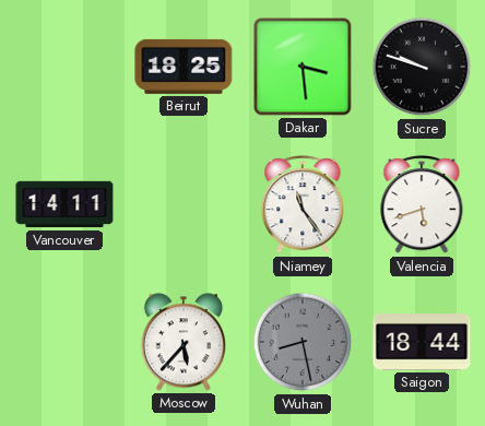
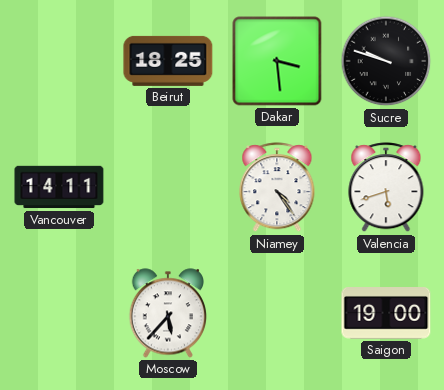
Niamey: 11:24 -> 4:24
Wuhan: 8:28 -> none
Saigon: 18:44 -> 19:00
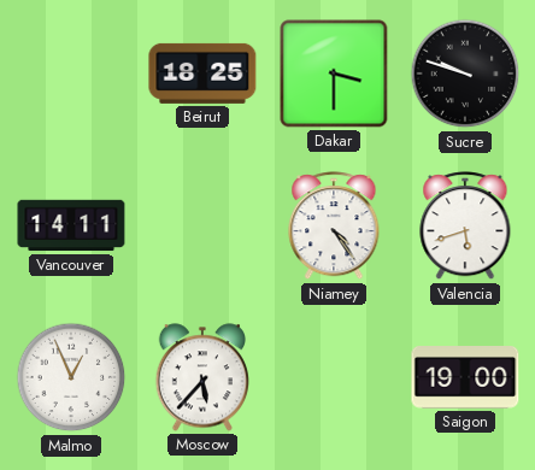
Dakar: 3:29 -> 3:30
Malmo: none -> 12:56
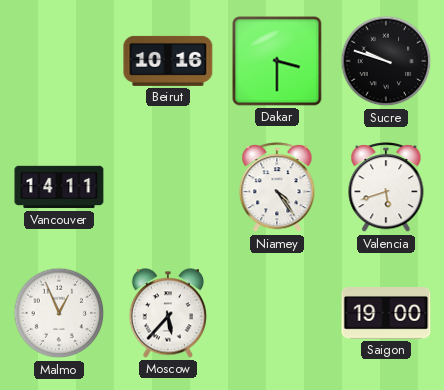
Beirut: 18:25 -> 10:16
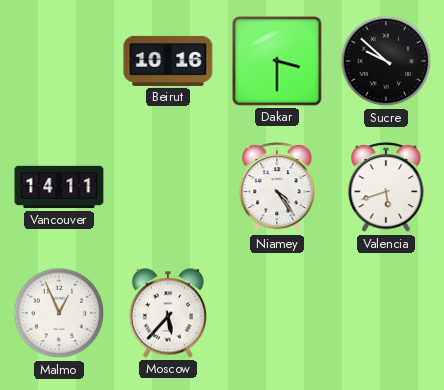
Sucre: 9:48 -> 9:52
Saigon: 19:00 -> none
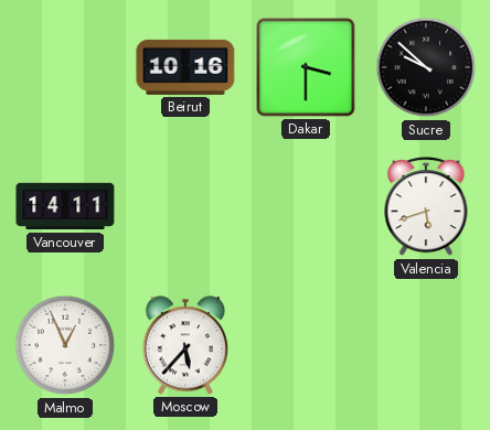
Niamey: 4:24 -> none
